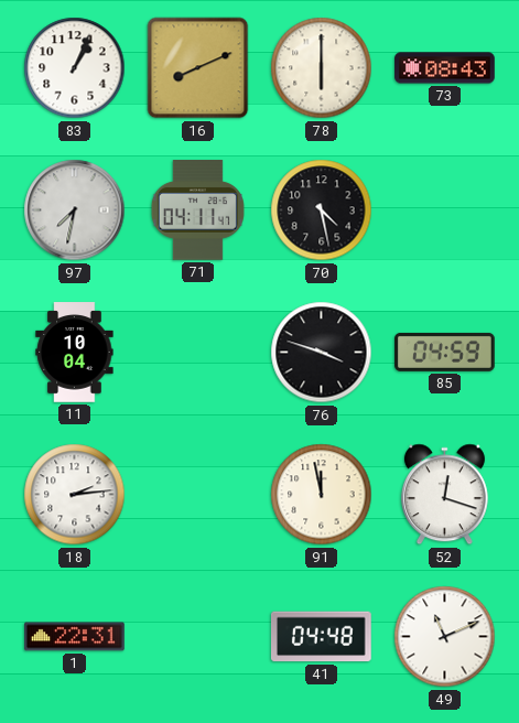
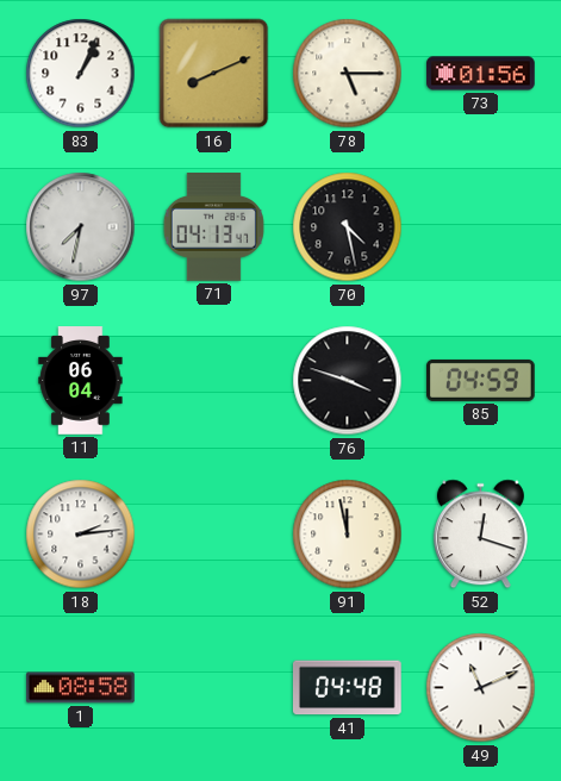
78: 6:00 -> 5:15
73: 08:43 -> 01:56
71: 04:11 -> 04:13
11: 10:04 -> 06:04
1: 22:31 -> 08:58
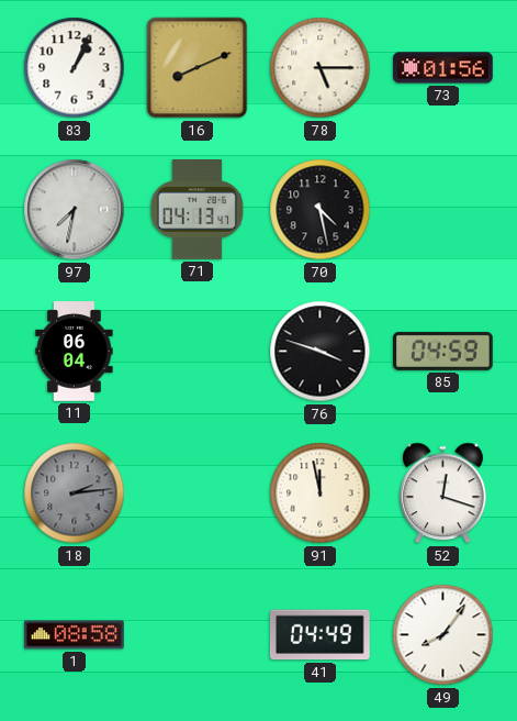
18 dial: white -> grey
41: 04:48 -> 04:49
49: 11:11 -> 8:06
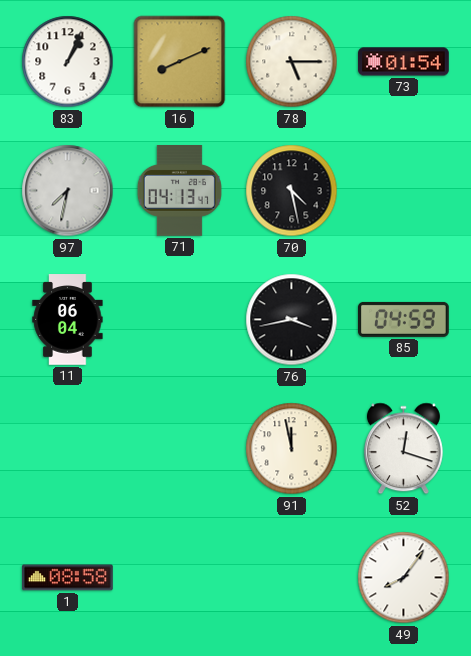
73: 01:56 -> 01:54
76: 3:48 -> 3:43
18: 2:14 -> none
41: 04:49 -> none
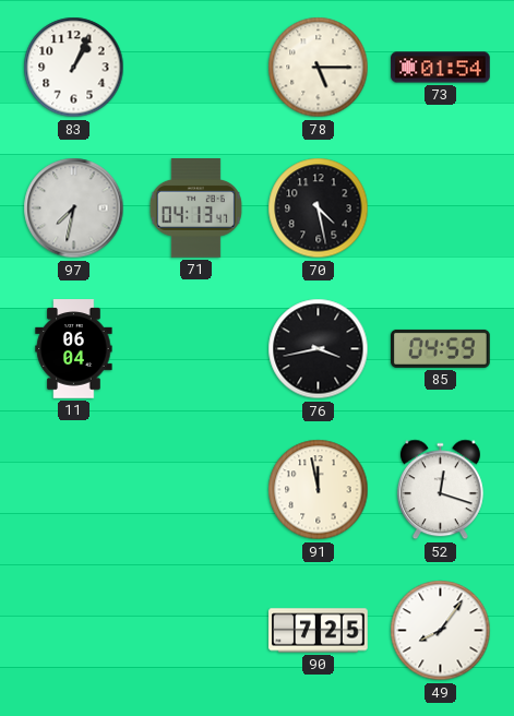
16: 8:11 -> none
1: 08:58 -> none
90: none -> 7:25
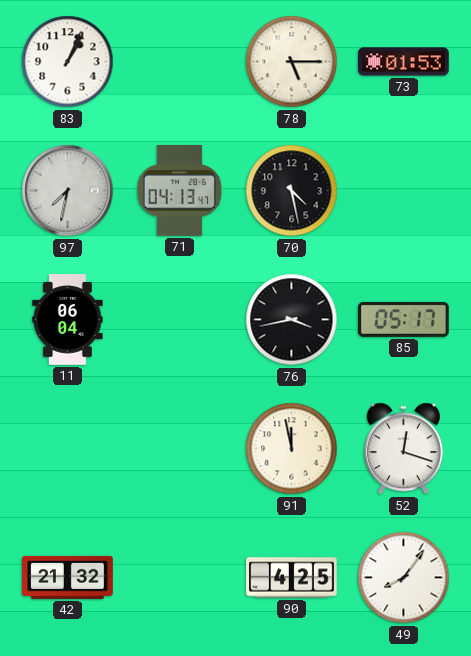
73: 01:54 -> 01:53
85: 04:59 -> 05:17
42: none -> 21:32
90: 7:25 -> 4:25
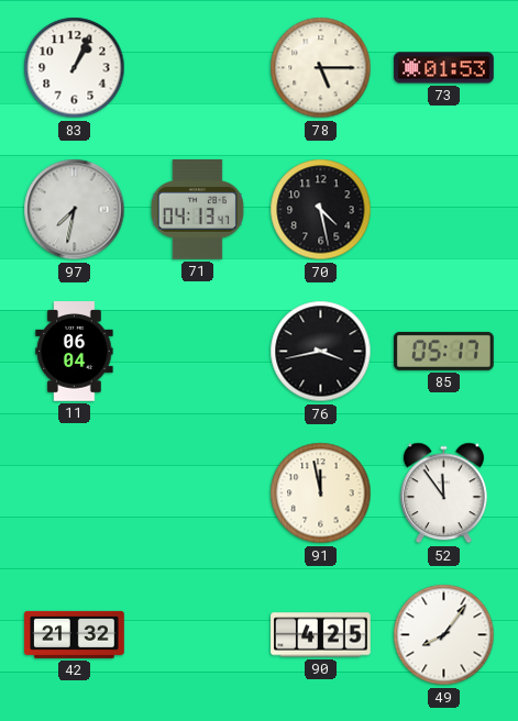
52: 12:18 -> 11:54
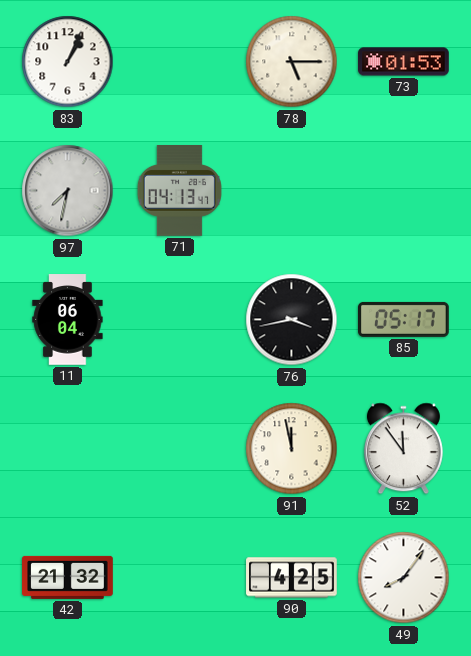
70: 4:28 -> none
